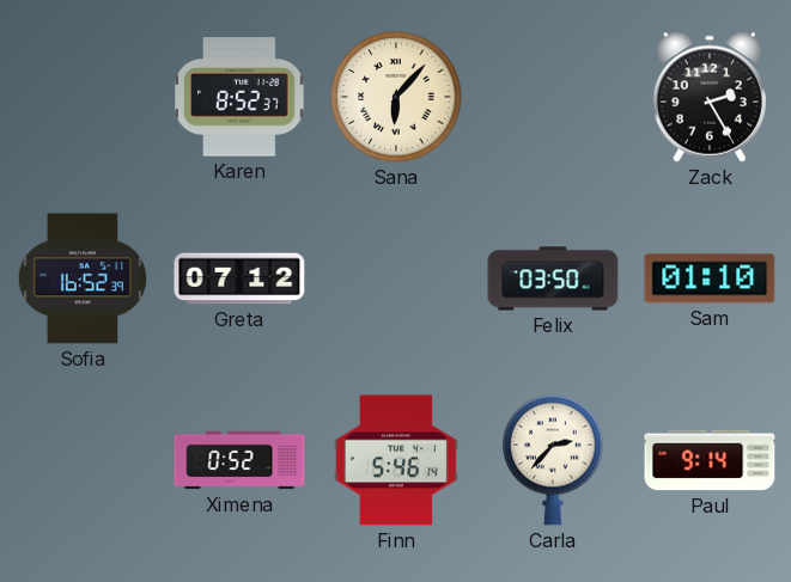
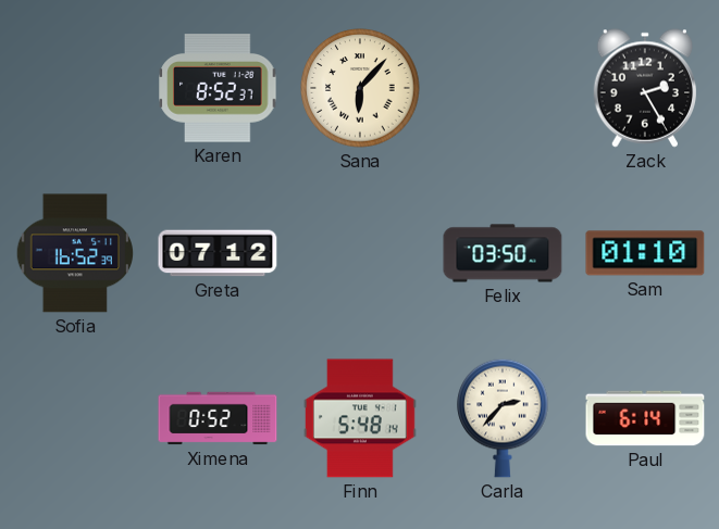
Finn: 5:46 -> 5:48
Paul: 9:14 -> 6:14
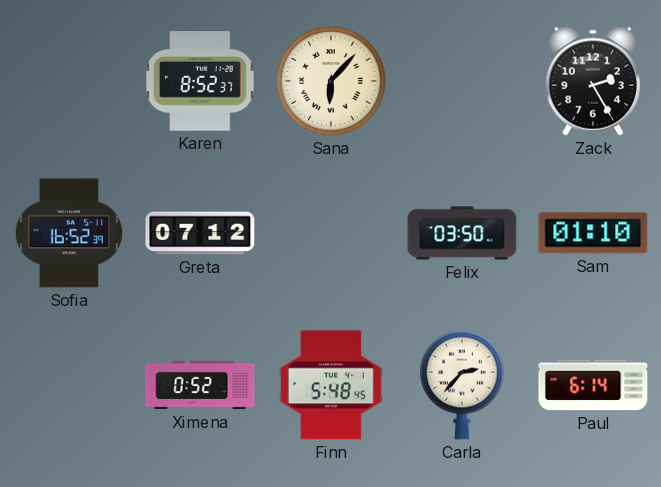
Finn: 5:48:14 -> 5:48:45
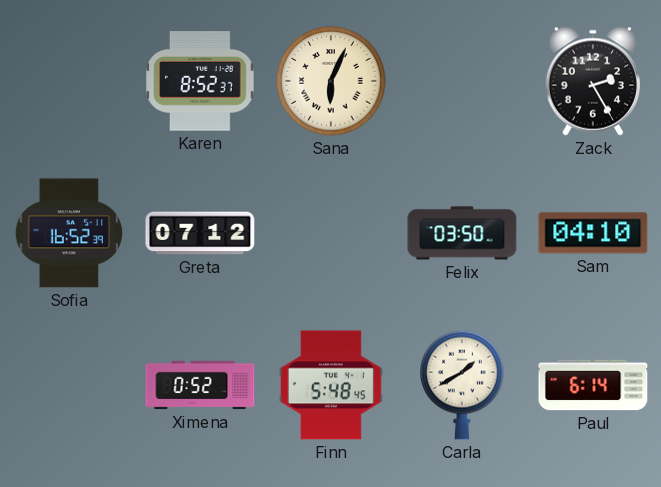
Sana: 6:07 -> 6:04
Sam: 01:10 -> 04:10
Carla: 2:37 -> 1:40
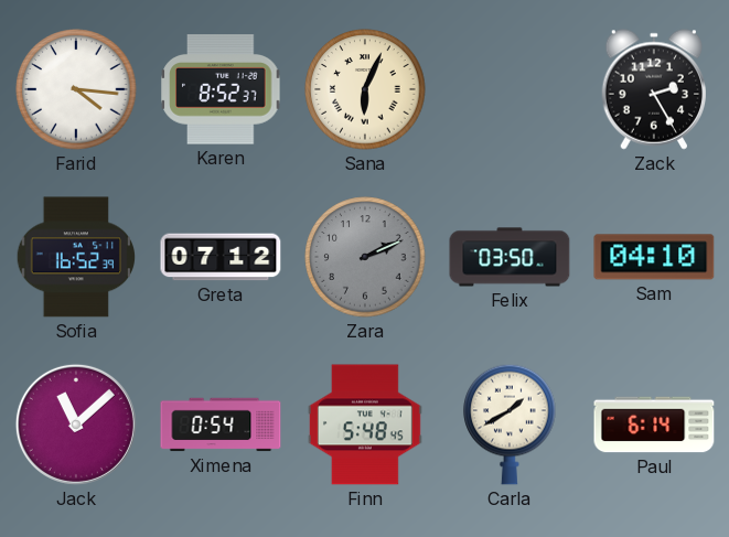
Farid: none -> 4:16
Zara: none -> 2:11
Jack: none -> 11:08
Ximena: 0:52 -> 0:54
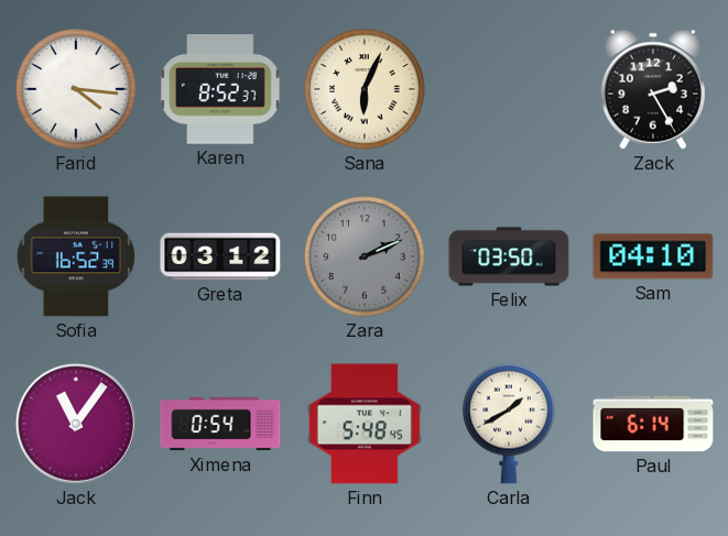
Greta: 07:12 -> 03:12
Jack: 11:08 -> 11:06
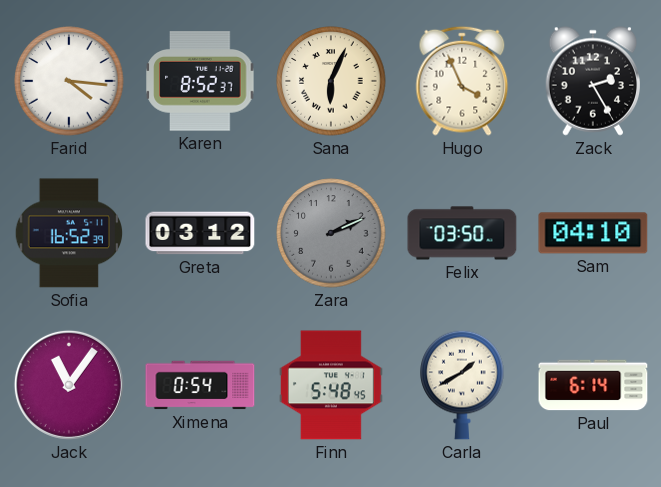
Hugo: none -> 3:56
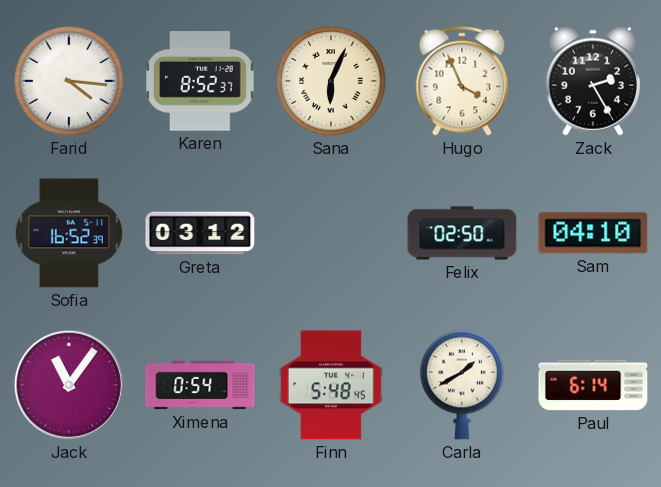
Zara: 2:11 -> none
Felix: 03:50 -> 02:50
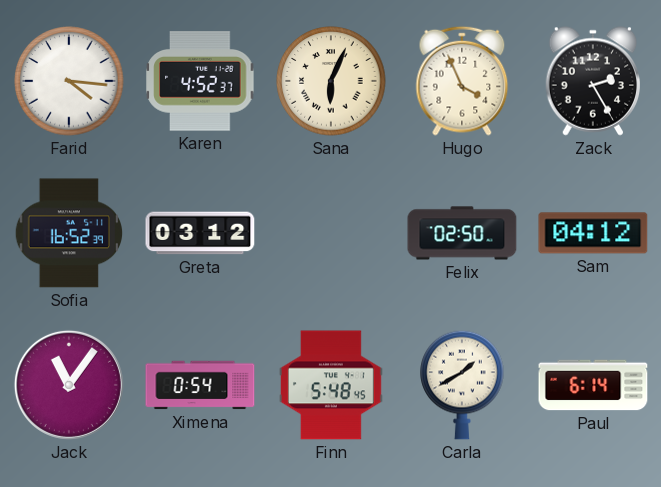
Karen: 8:52 -> 4:52
Sam: 04:10 -> 04:12
